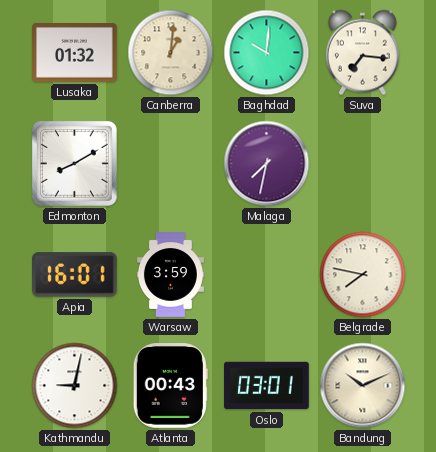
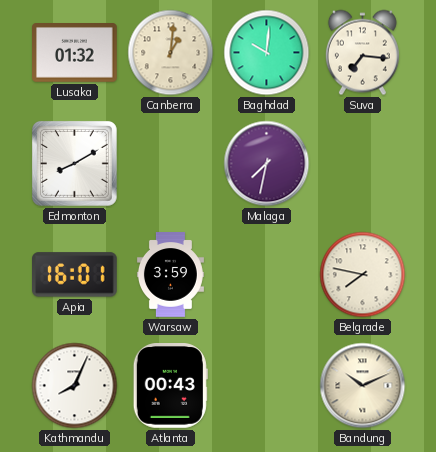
Kathmandu: 9:02 -> 8:04
Oslo: 03:01 -> none
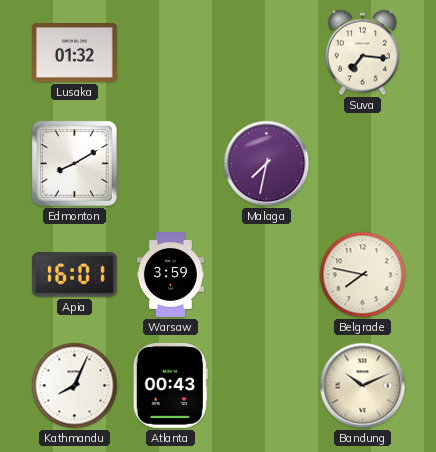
Canberra: 1:01 -> none
Baghdad: 10:01 -> none
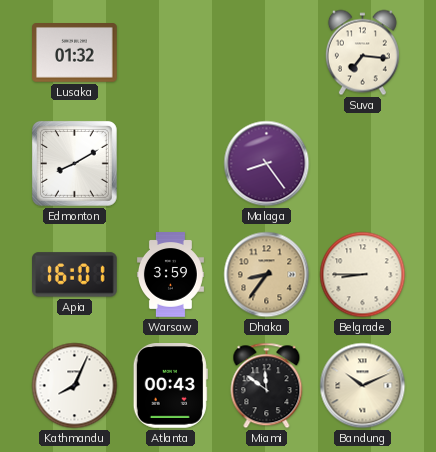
Malaga: 7:32 -> 8:24
Dhaka: none -> 8:36
Belgrade: 7:47 -> 8:45
Miami: none -> 11:51
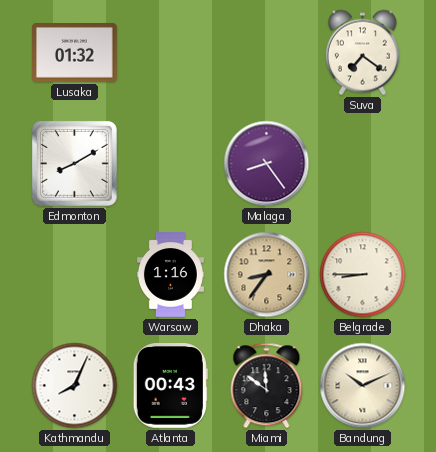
Suva: 7:16 -> 7:21
Apia: 16:01 -> none
Warsaw: 3:59 -> 1:16
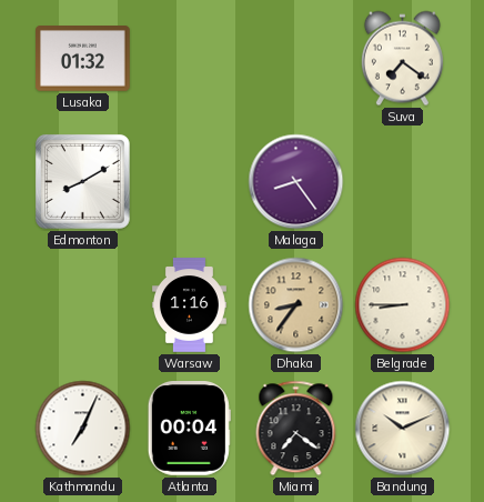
Kathmandu: 8:04 -> 7:04
Atlanta: 00:43 -> 00:04
Miami: 11:51 -> 7:21
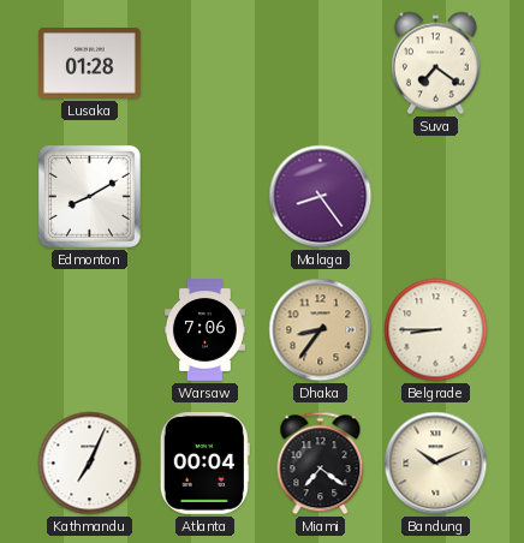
Lusaka: 01:32 -> 01:28
Warsaw: 1:16 -> 7:06
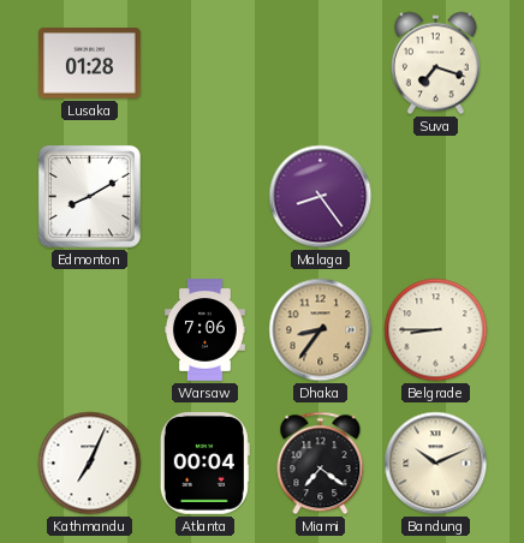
Suva: 7:21 -> 7:18
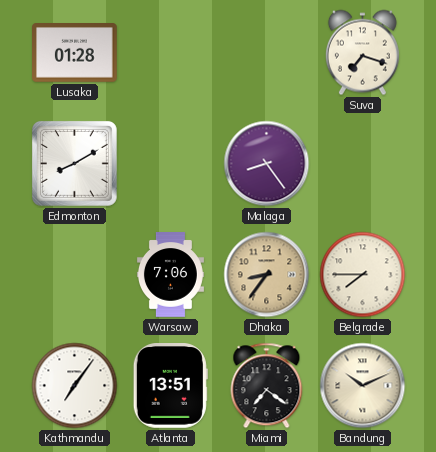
Belgrade: 8:45 -> 7:45
Kathmandu: 7:04 -> 7:06
Atlanta: 00:04 -> 13:51
